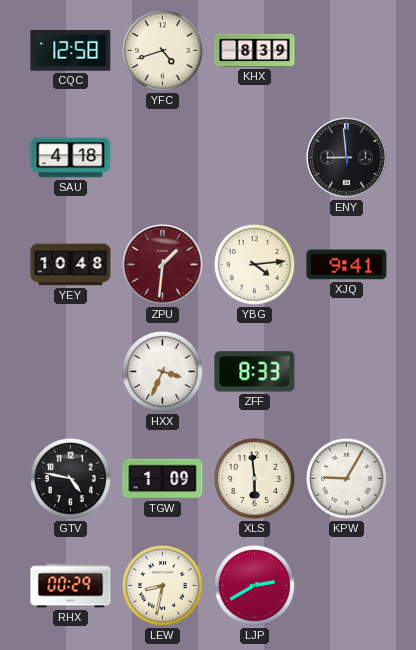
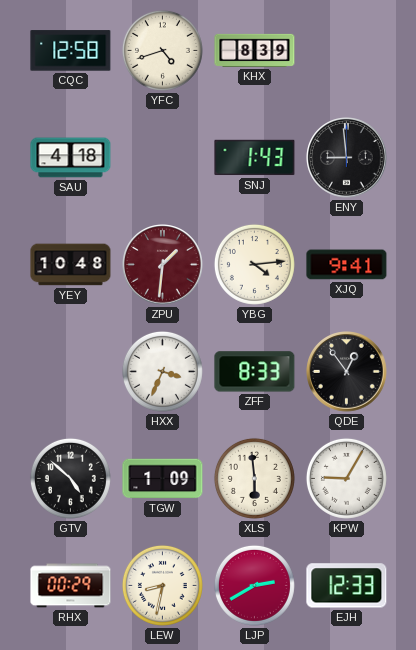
SNJ: none -> 1:43
QDE: none -> 12:54
GTV: 4:47 -> 4:52
EJH: none -> 12:33
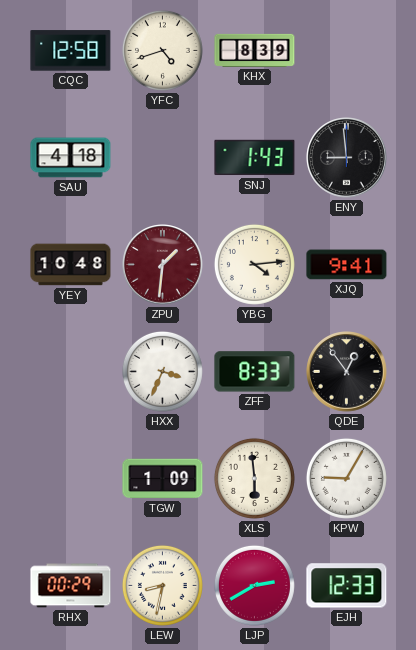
GTV: 4:52 -> none
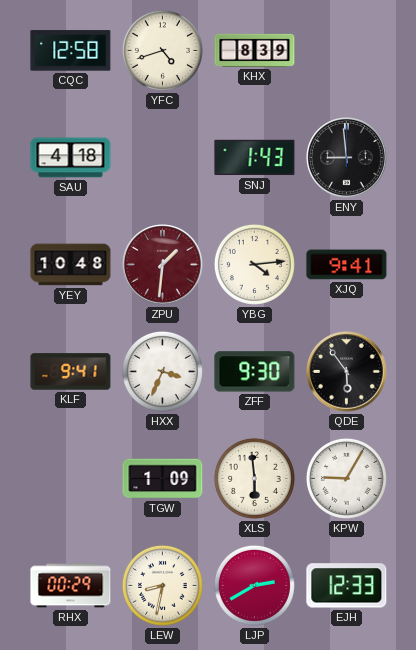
KLF: none -> 9:41
ZFF: 8:33 -> 9:30
QDE: 12:54 -> 5:54
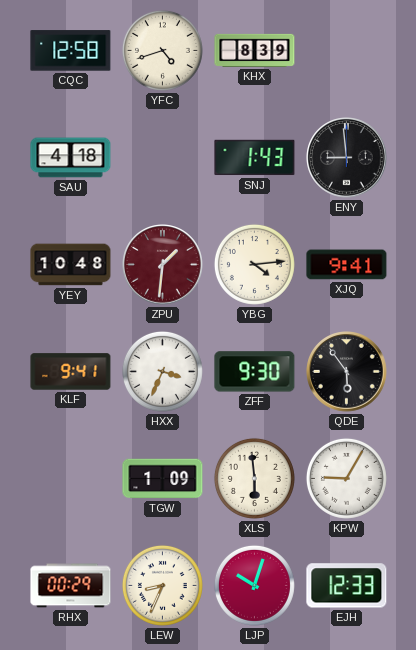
LEW: 8:32 -> 8:34
LJP: 2:40 -> 10:03
